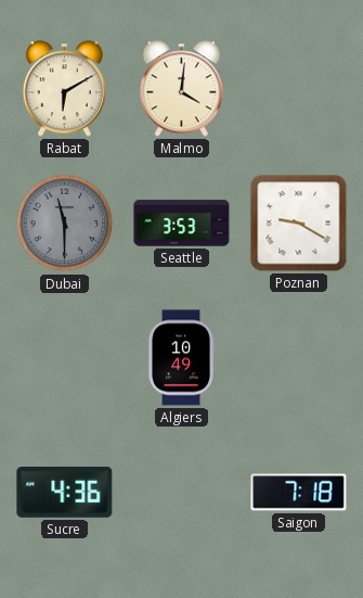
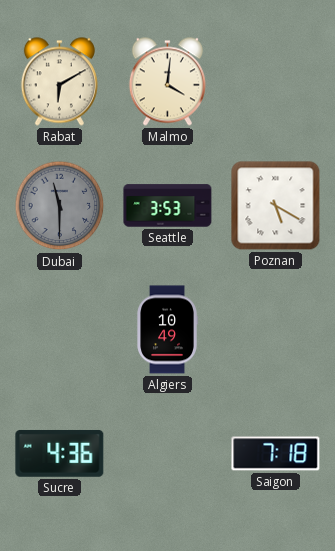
Poznan: 9:20 -> 5:20
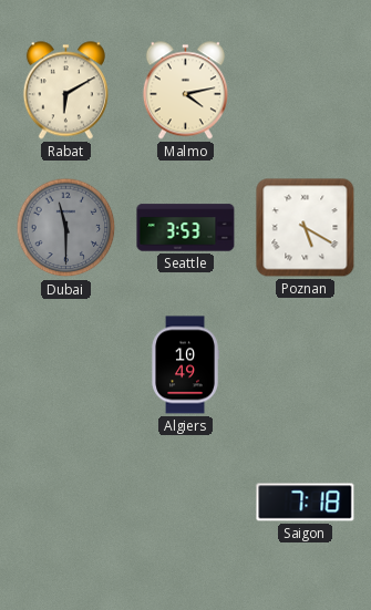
Malmo: 4:01 -> 4:13
Sucre: 4:36 -> none
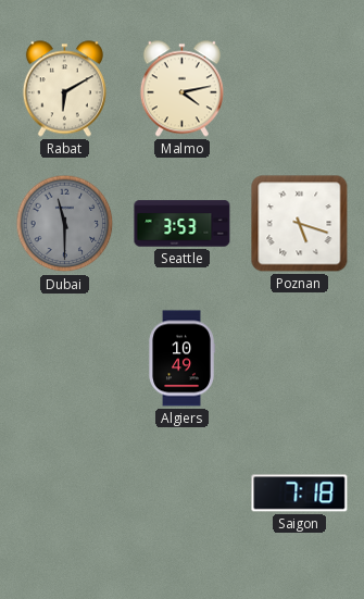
Poznan: 5:20 -> 5:18
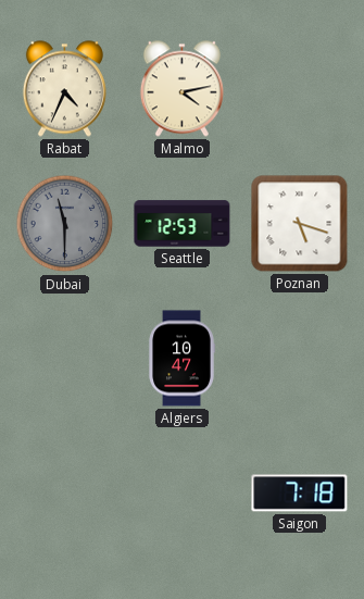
Rabat: 6:10 -> 4:34
Seattle: 3:53 -> 12:53
Algiers: 10:49 -> 10:47
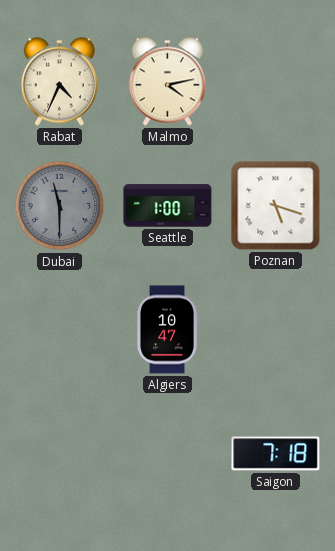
Seattle: 12:53 -> 1:00
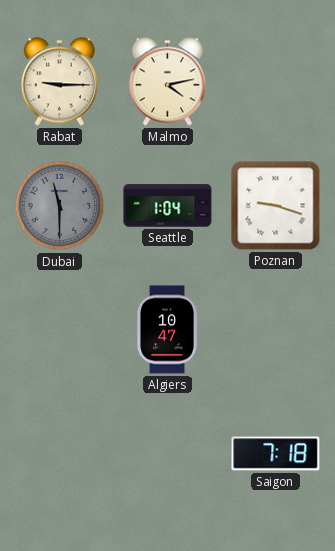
Rabat: 4:34 -> 9:15
Seattle: 1:00 -> 1:04
Poznan: 5:18 -> 9:18
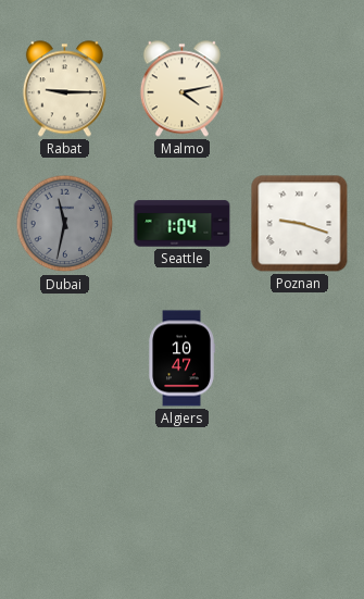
Dubai: 11:30 -> 11:32
Saigon: 7:18 -> none
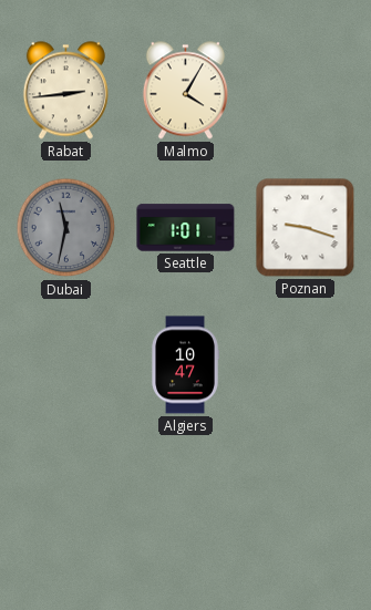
Rabat: 9:15 -> 2:44
Malmo: 4:13 -> 4:05
Seattle: 1:04 -> 1:01
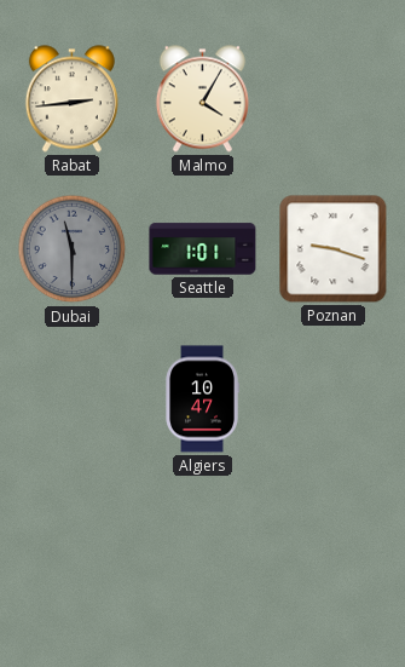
Dubai: 11:32 -> 11:30
